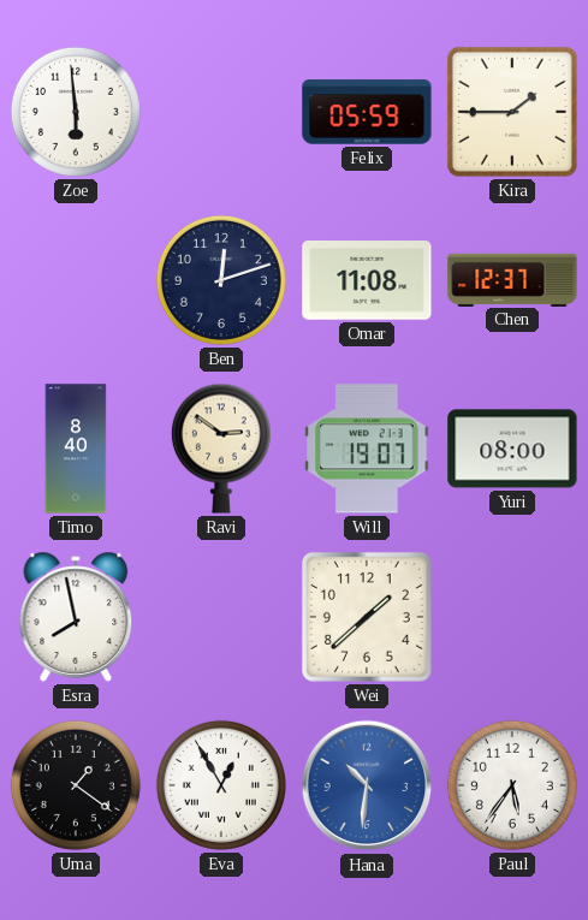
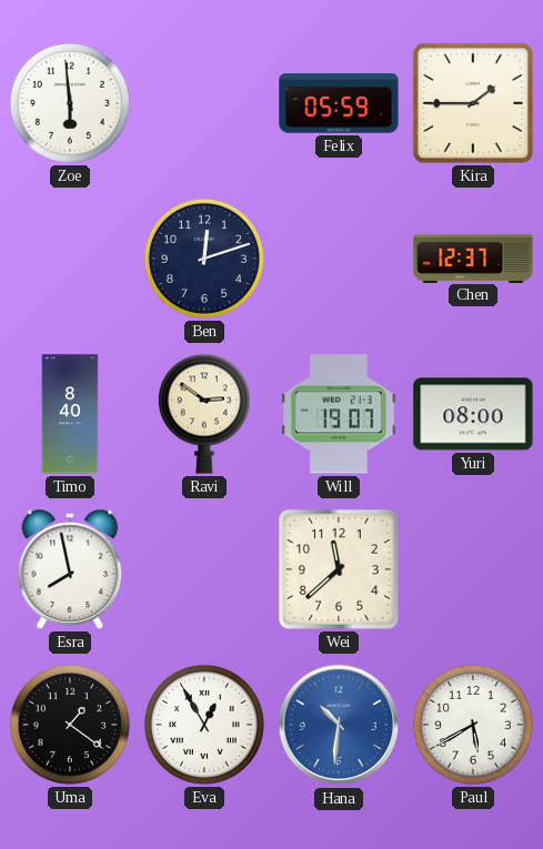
Omar: 11:08 -> none
Wei: 1:38 -> 11:38
Paul: 5:36 -> 5:40
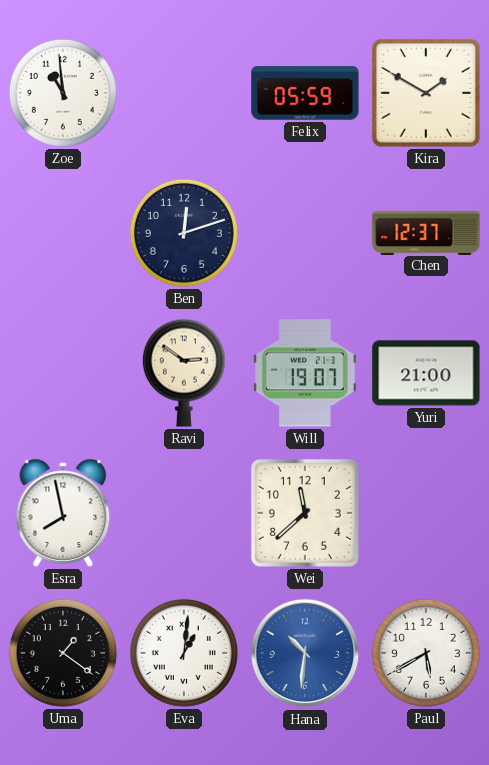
Zoe: 5:59 -> 10:59
Kira: 1:45 -> 1:50
Timo: 8:40 -> none
Yuri: 08:00 -> 21:00
Eva: 12:55 -> 1:01
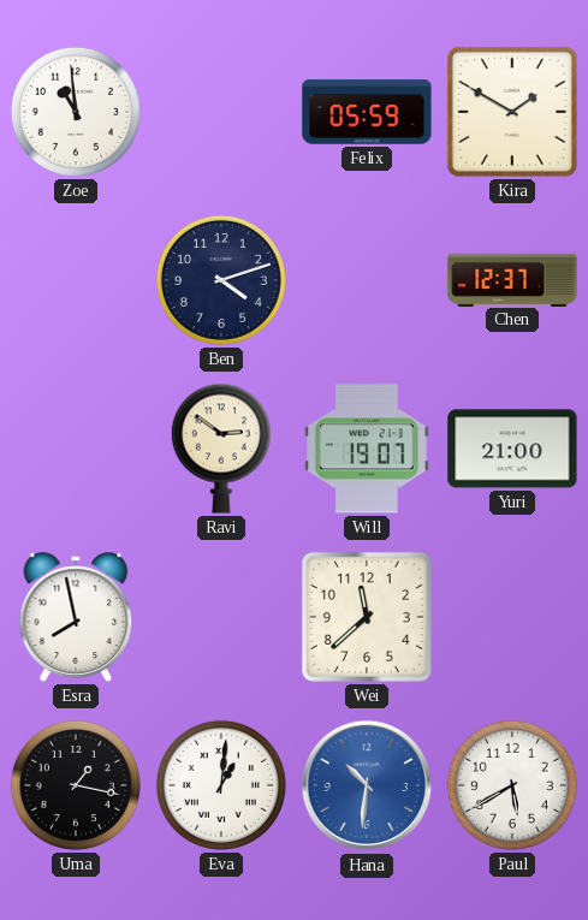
Ben: 12:12 -> 4:12
Uma: 1:21 -> 1:17
